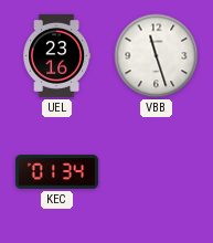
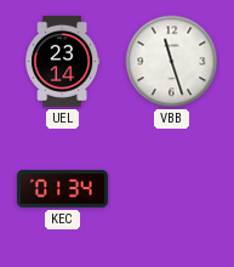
UEL: 23:16 -> 23:14
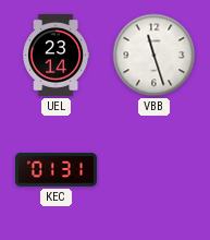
KEC: 01:34 -> 01:31
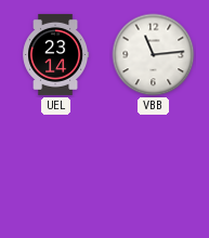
VBB: 11:27 -> 11:14
KEC: 01:31 -> none
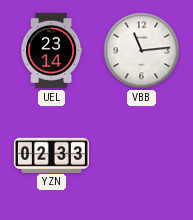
YZN: none -> 02:33
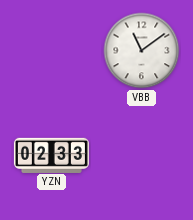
UEL: 23:14 -> none
VBB: 11:14 -> 11:09
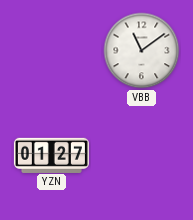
YZN: 02:33 -> 01:27
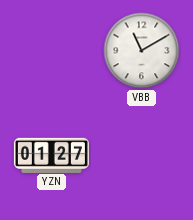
VBB: 11:09 -> 11:10
